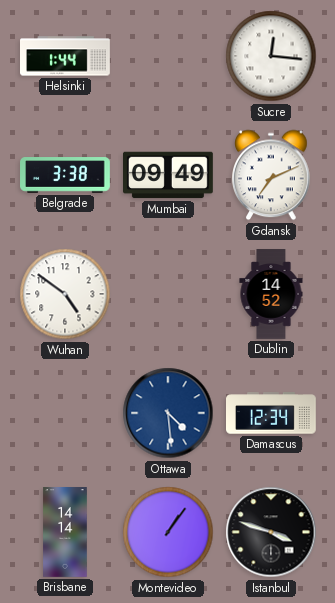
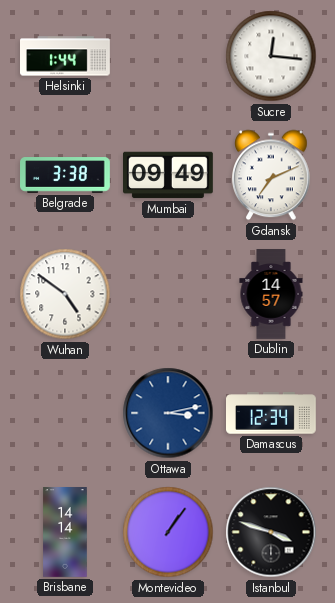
Dublin: 14:52 -> 14:57
Ottawa: 4:29 -> 3:13
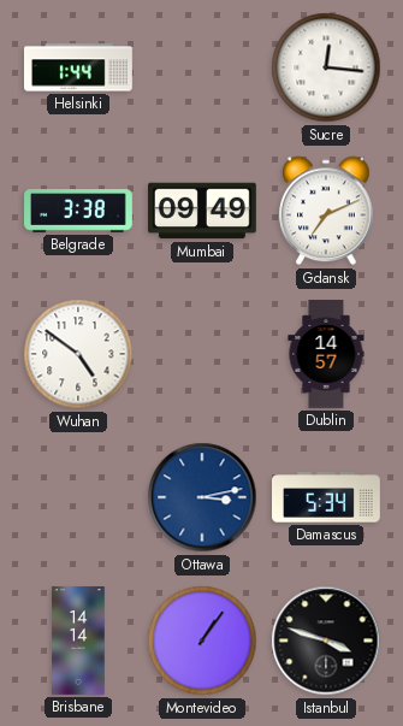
Damascus: 12:34 -> 5:34
